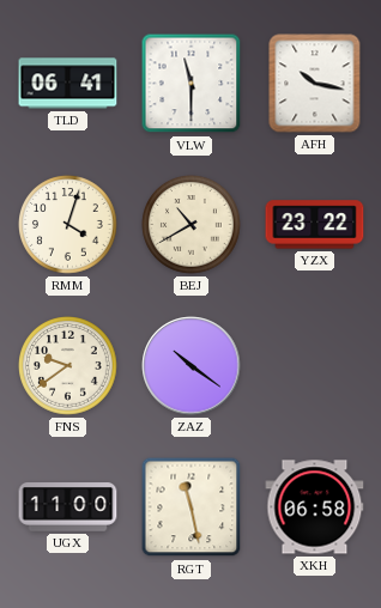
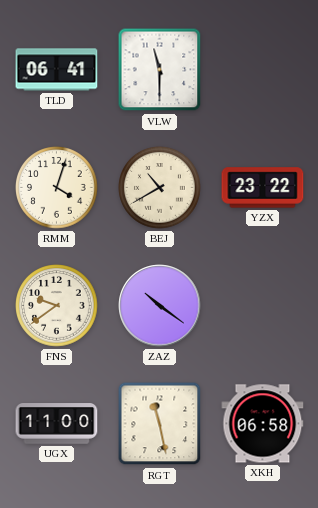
AFH: 10:17 -> none
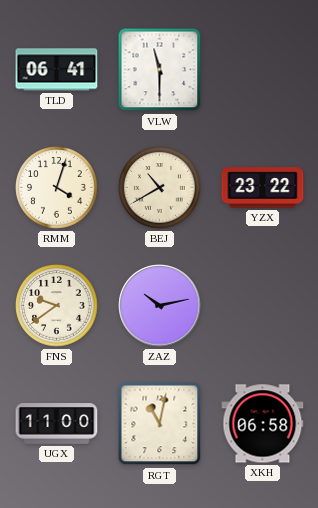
ZAZ: 10:21 -> 10:13
RGT: 11:28 -> 11:02
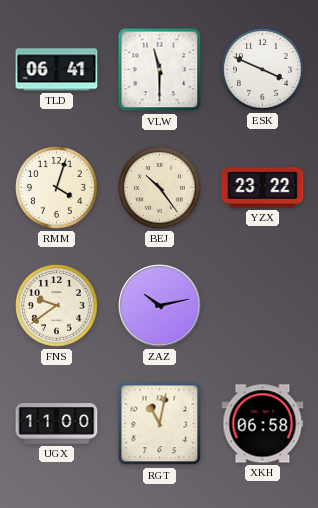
ESK: none -> 3:49
BEJ: 10:40 -> 10:24
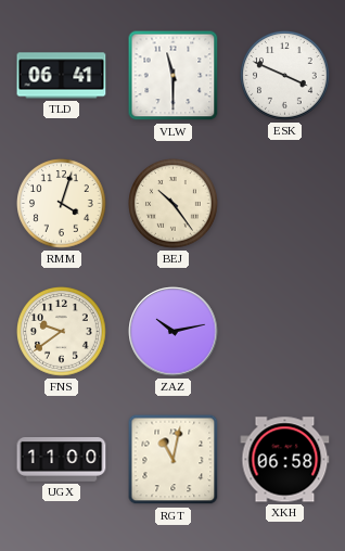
YZX: 23:22 -> none
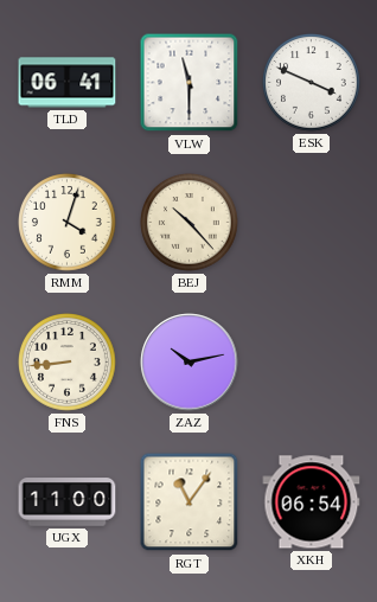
BEJ: 10:24 -> 10:23
FNS: 9:39 -> 8:44
RGT: 11:02 -> 11:06
XKH: 06:58 -> 06:54
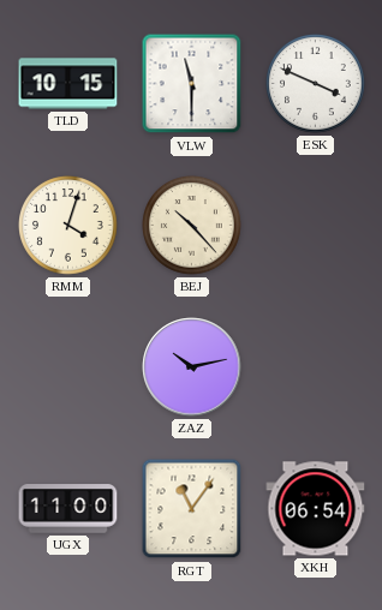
TLD: 06:41 -> 10:15
FNS: 8:44 -> none
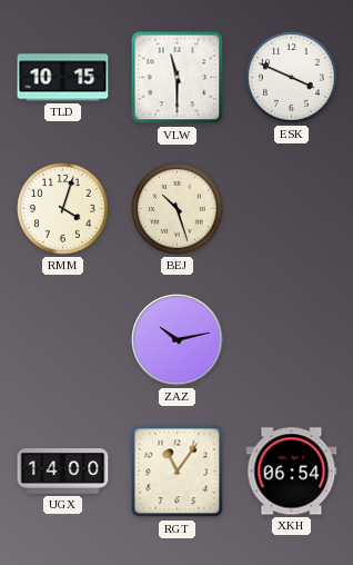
BEJ: 10:23 -> 10:27
UGX: 11:00 -> 14:00
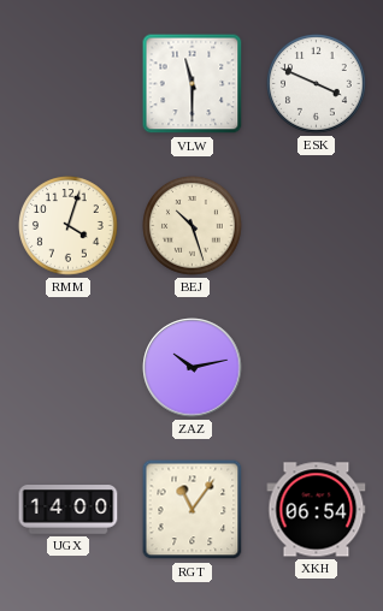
TLD: 10:15 -> none
